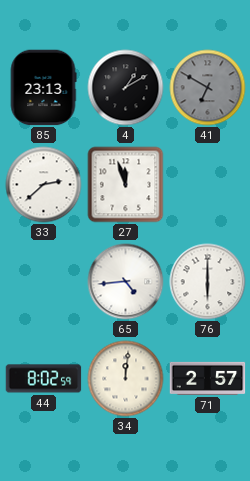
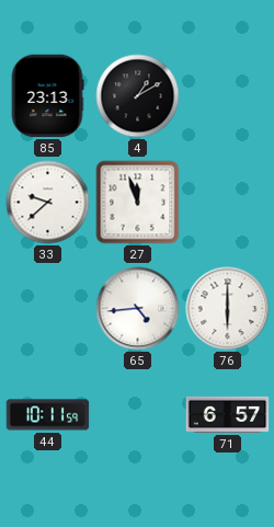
41: 6:50 -> none
33: 2:38 -> 9:38
44: 8:02 -> 10:11
34: 12:01 -> none
71: 2:57 -> 6:57
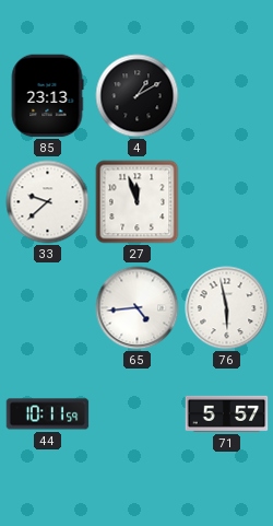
76: 6:00 -> 5:58
71: 6:57 -> 5:57
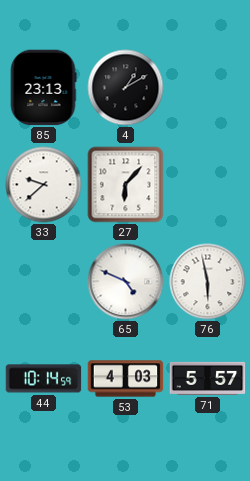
27: 11:57 -> 6:07
65: 4:44 -> 4:49
44: 10:11 -> 10:14
53: none -> 4:03
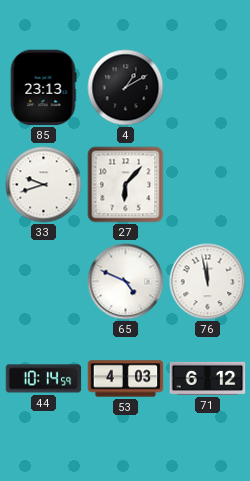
33: 9:38 -> 9:42
76: 5:58 -> 11:58
71: 5:57 -> 6:12
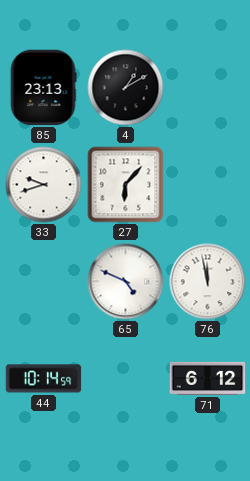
53: 4:03 -> none
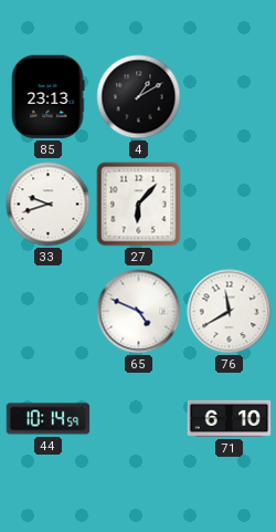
76: 11:58 -> 11:40
71: 6:12 -> 6:10
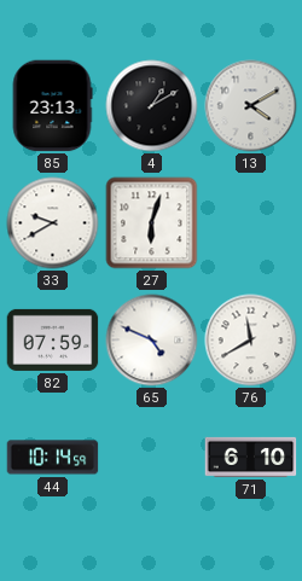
13: none -> 4:10
33: 9:42 -> 9:40
27: 6:07 -> 6:03
82: none -> 07:59
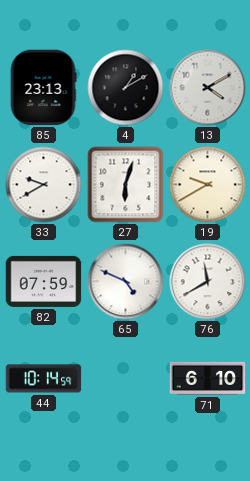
19: none -> 9:40
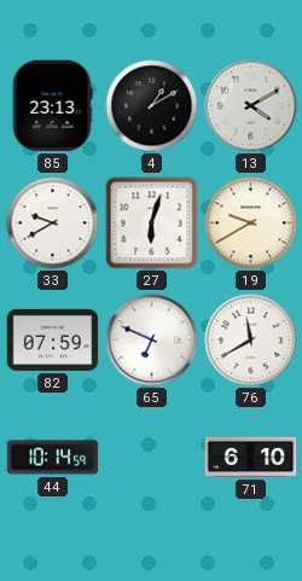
65: 4:49 -> 6:49
